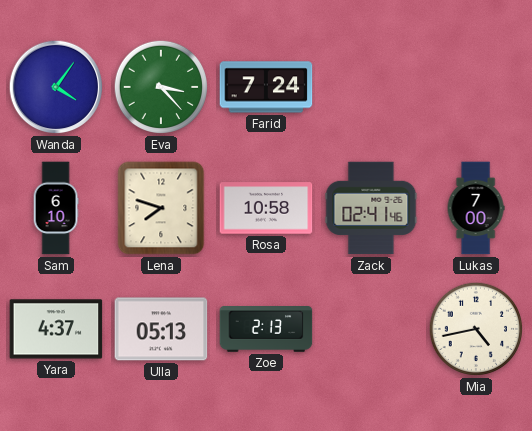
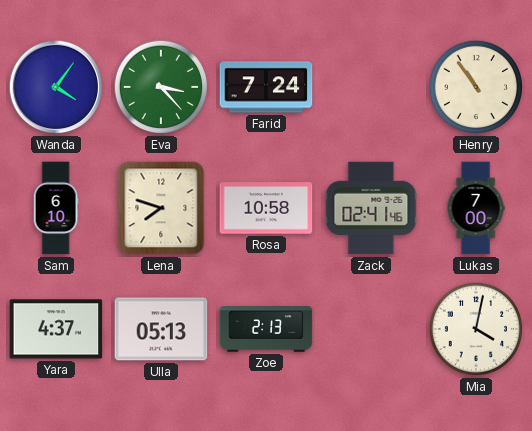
Henry: none -> 10:54
Mia: 4:43 -> 4:02
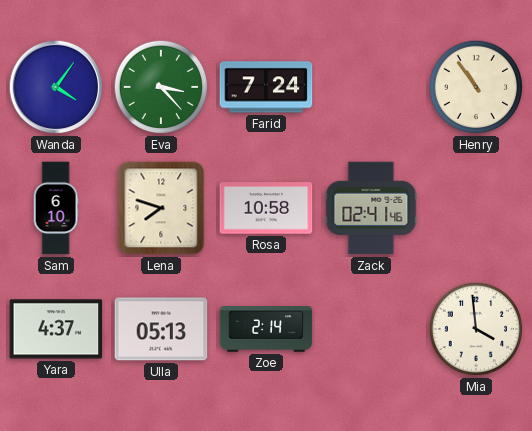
Lukas: 7:00 -> none
Zoe: 2:13 -> 2:14
Mia: 4:02 -> 3:59
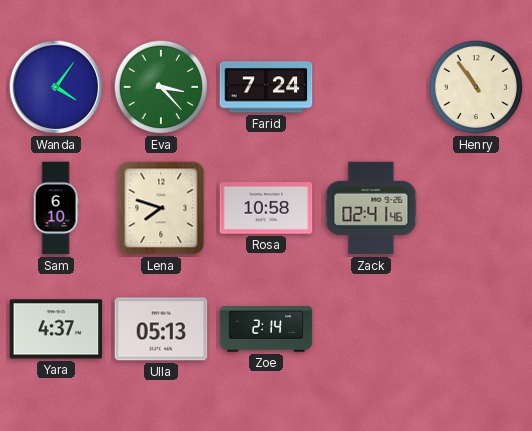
Mia: 3:59 -> none
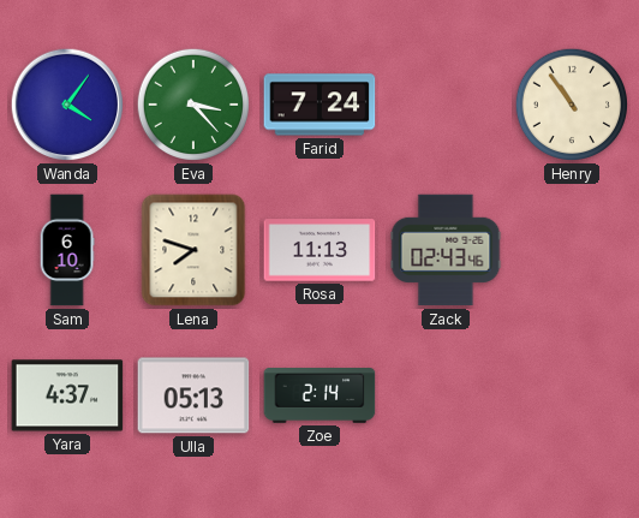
Rosa: 10:58 -> 11:13
Zack: 02:41 -> 02:43
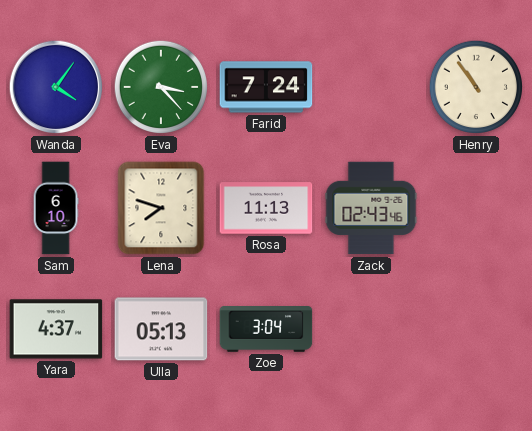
Zoe: 2:14 -> 3:04
